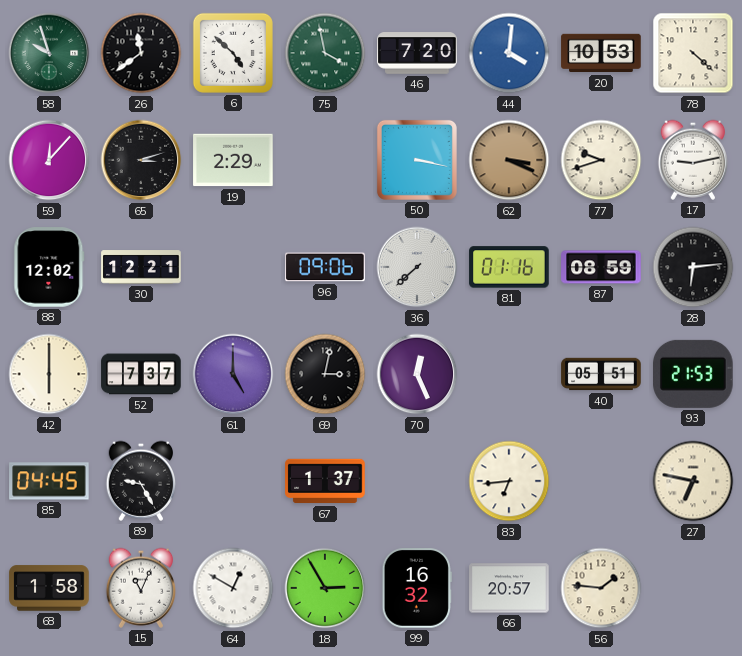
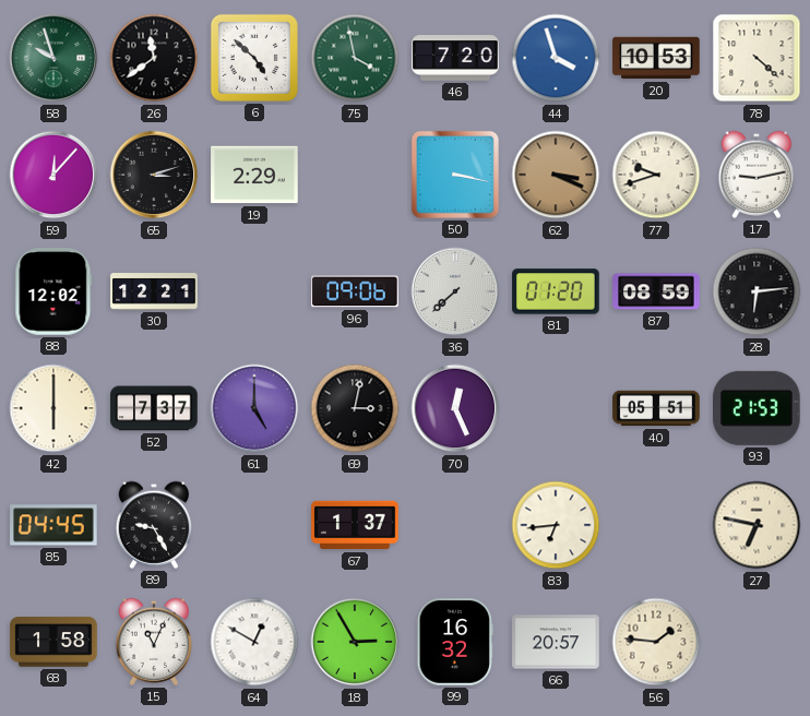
44: 4:01 -> 3:57
81: 01:16 -> 01:20
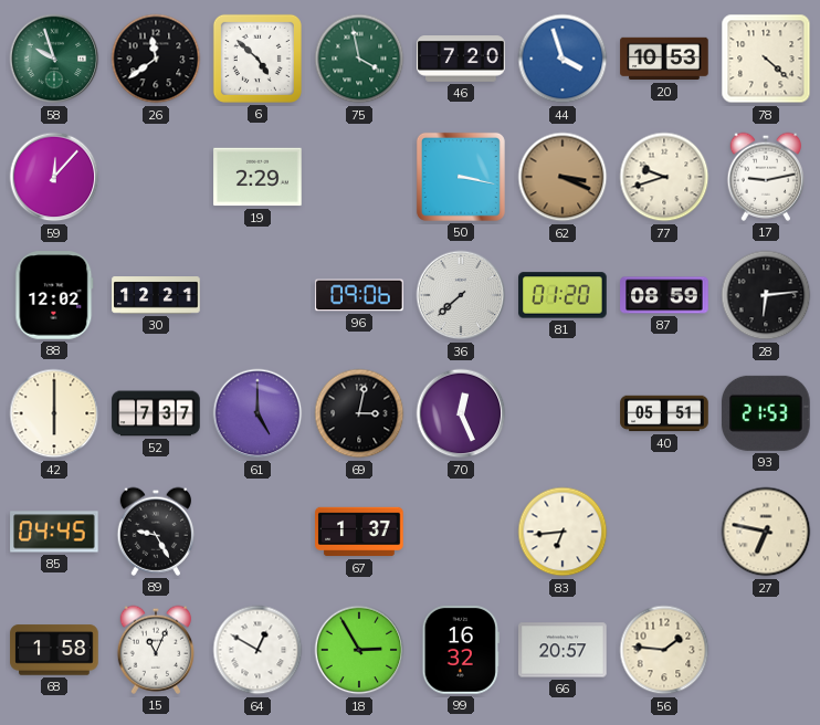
65: 3:12 -> none
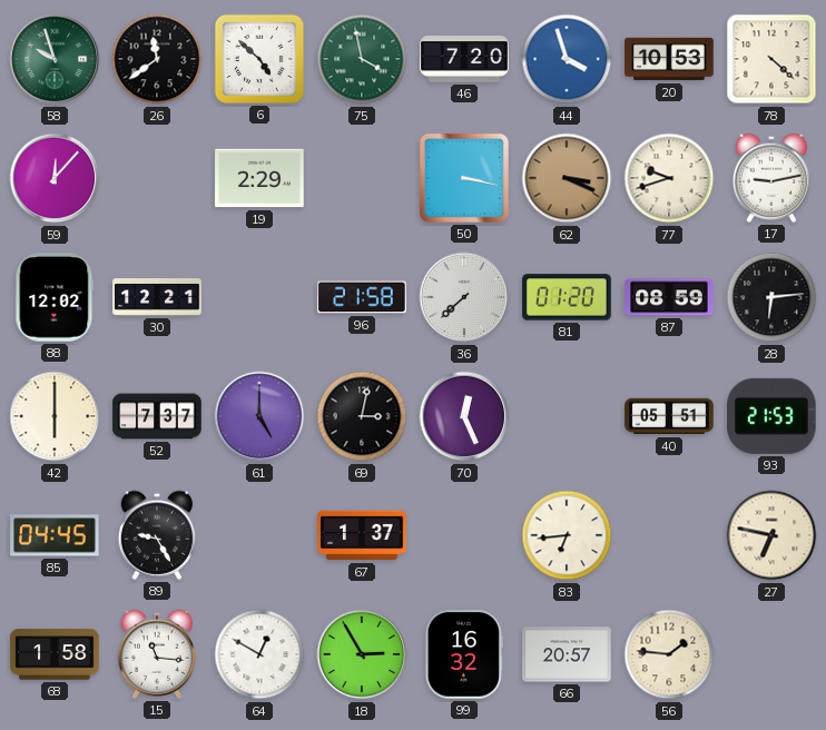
96: 09:06 -> 21:58
15: 11:04 -> 11:16
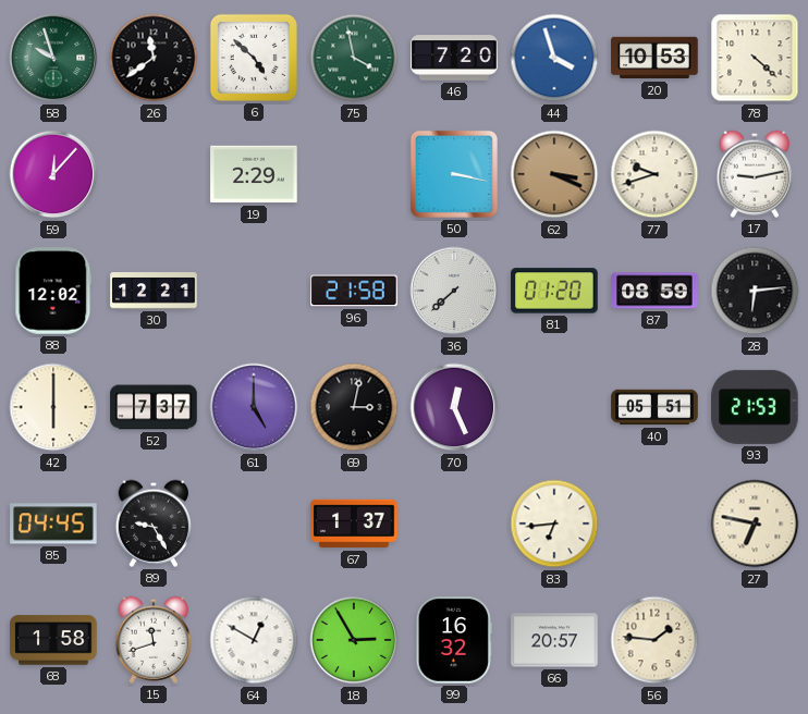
15: 11:16 -> 11:42
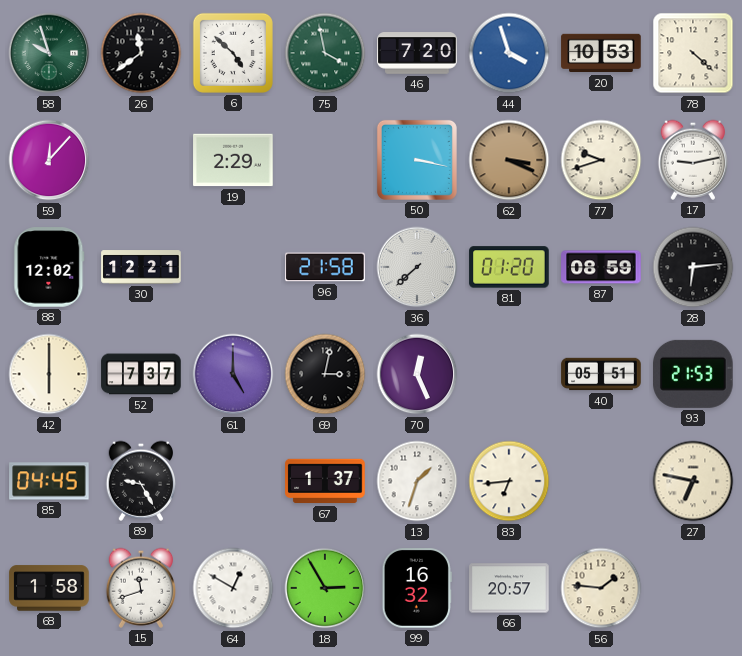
13: none -> 1:33
